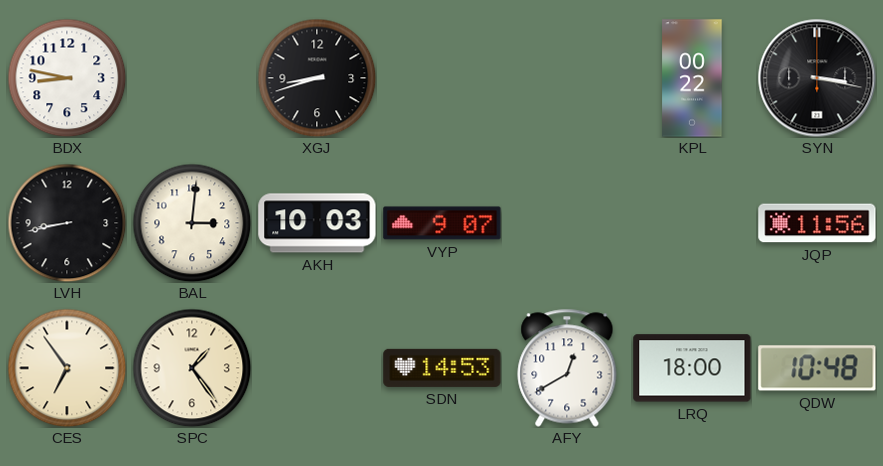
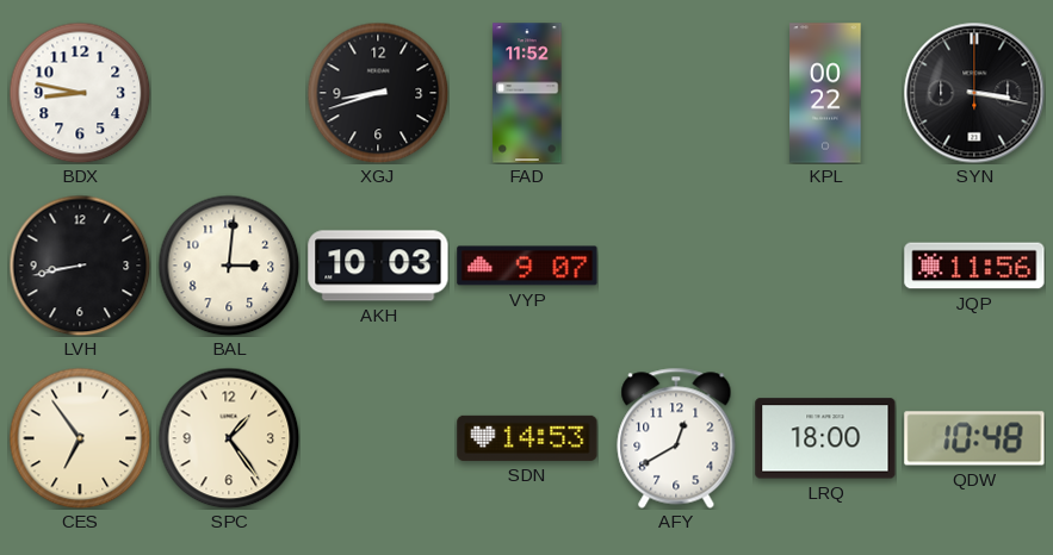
FAD: none -> 11:52
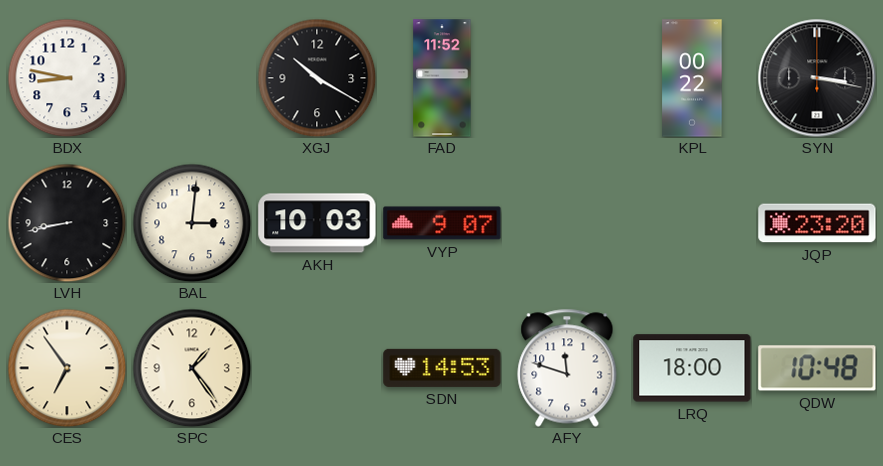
XGJ: 8:42 -> 10:20
JQP: 11:56 -> 23:20
AFY: 12:40 -> 11:48
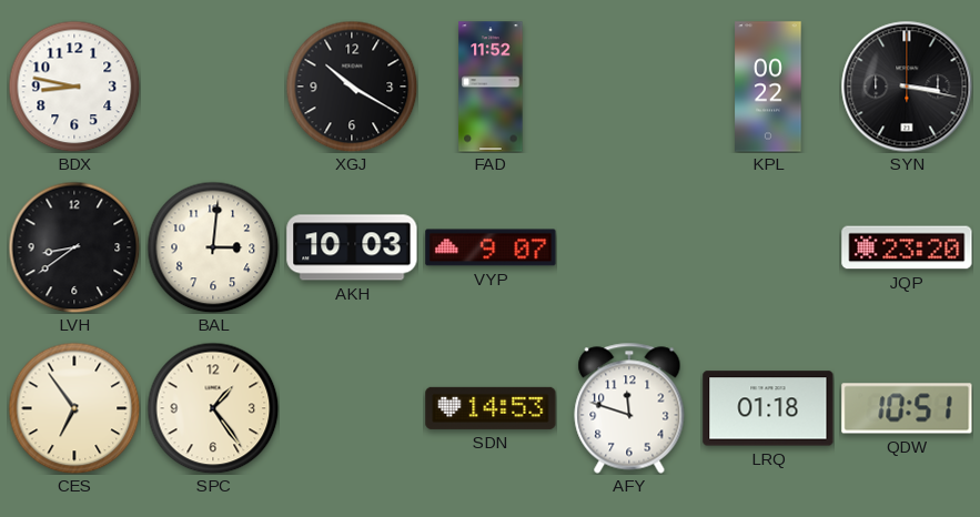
LVH: 8:43 -> 8:39
LRQ: 18:00 -> 01:18
QDW: 10:48 -> 10:51
